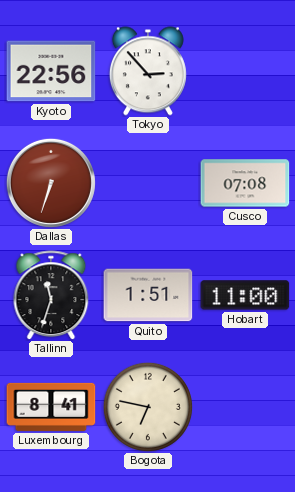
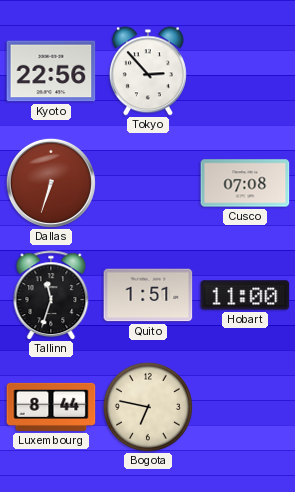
Luxembourg: 8:41 -> 8:44
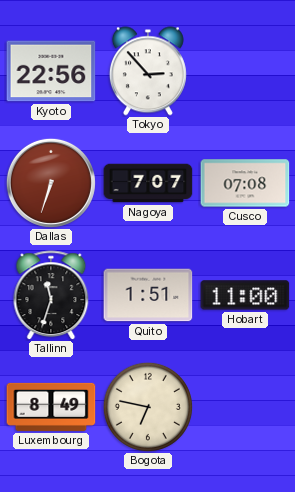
Nagoya: none -> 7:07
Luxembourg: 8:44 -> 8:49
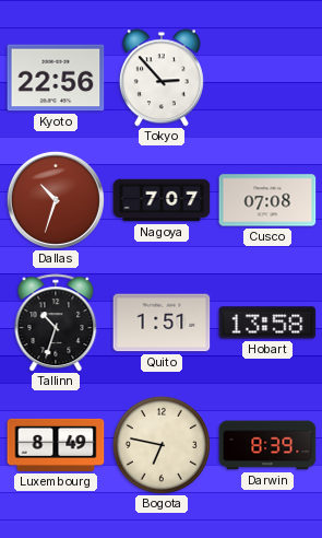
Dallas: 6:33 -> 10:33
Tallinn: 11:33 -> 10:33
Hobart: 11:00 -> 13:58
Darwin: none -> 8:39
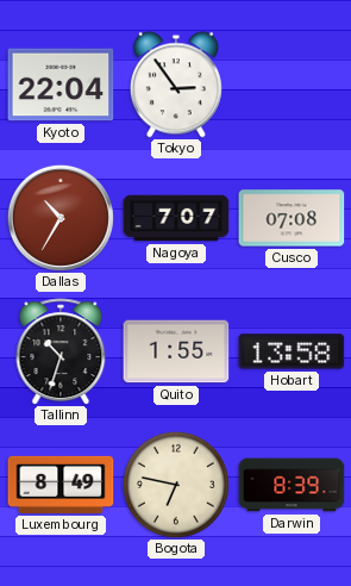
Kyoto: 22:56 -> 22:04
Tokyo: 2:53 -> 2:54
Dallas: 10:33 -> 10:35
Quito: 1:51 -> 1:55
